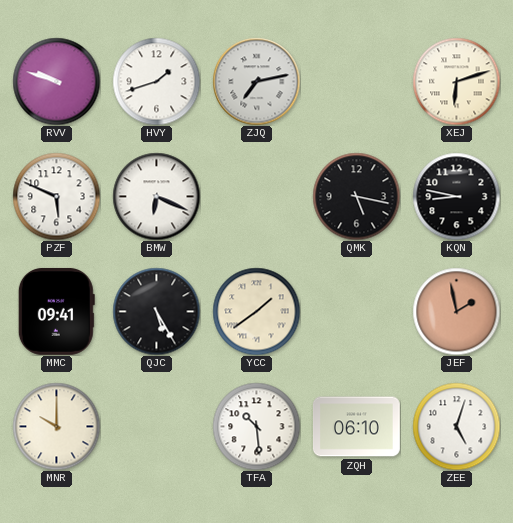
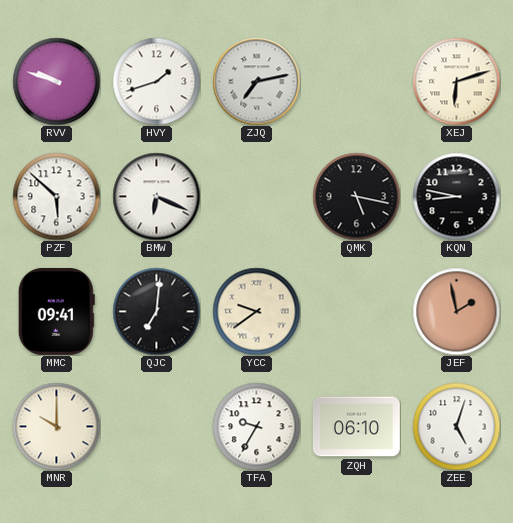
PZF: 5:49 -> 5:52
QJC: 5:25 -> 7:01
YCC: 1:39 -> 9:39
TFA: 10:29 -> 9:35
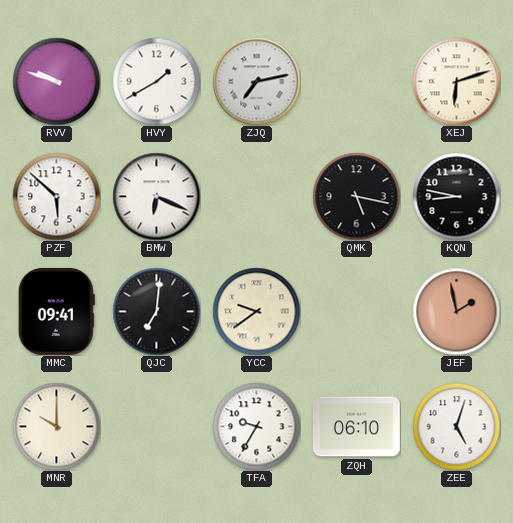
HVY: 1:42 -> 1:40
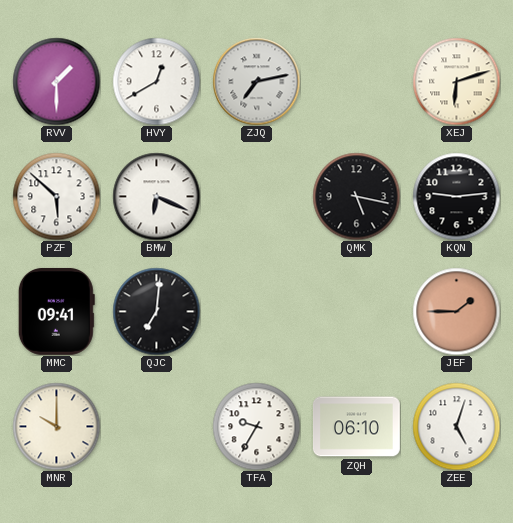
RVV: 9:48 -> 1:30
HVY: 1:40 -> 12:40
KQN: 8:47 -> 9:14
YCC: 9:39 -> none
JEF: 1:58 -> 1:45
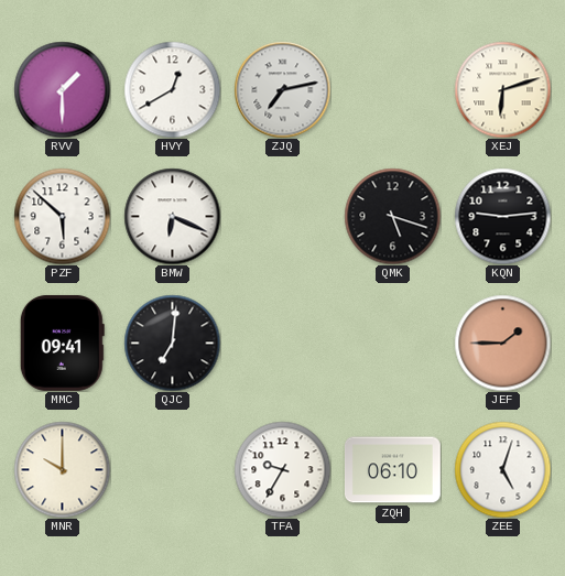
QMK: 5:17 -> 5:18
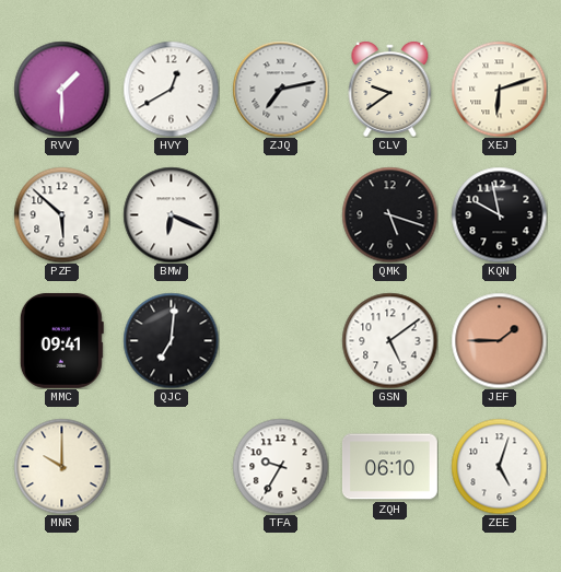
CLV: none -> 9:39
KQN: 9:14 -> 9:58
GSN: none -> 5:09
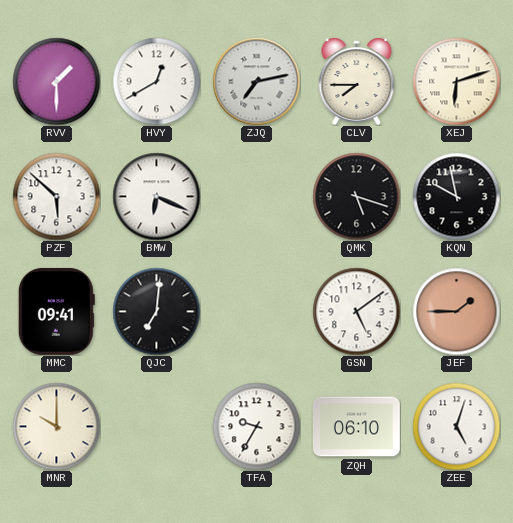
CLV: 9:39 -> 7:45
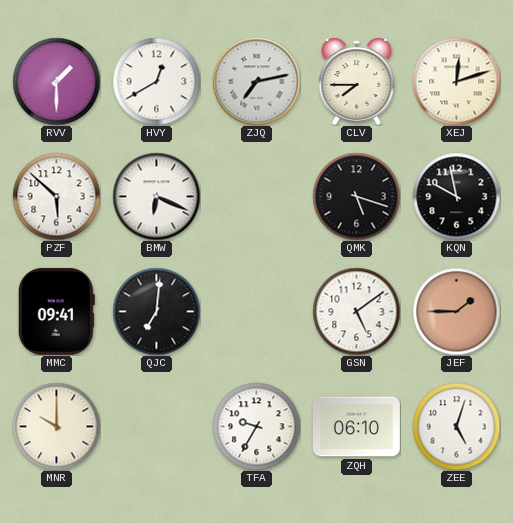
XEJ: 6:12 -> 12:12
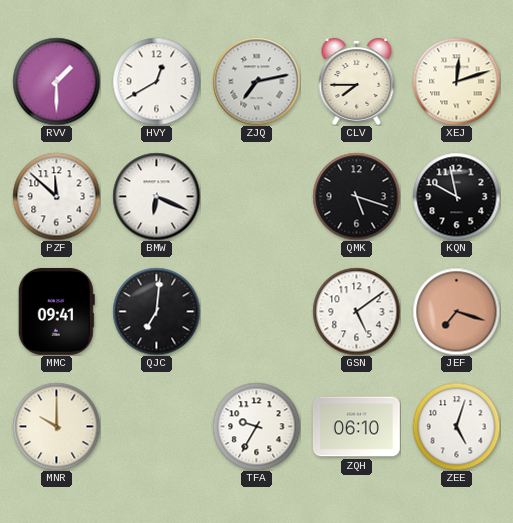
PZF: 5:52 -> 11:52
JEF: 1:45 -> 7:18
